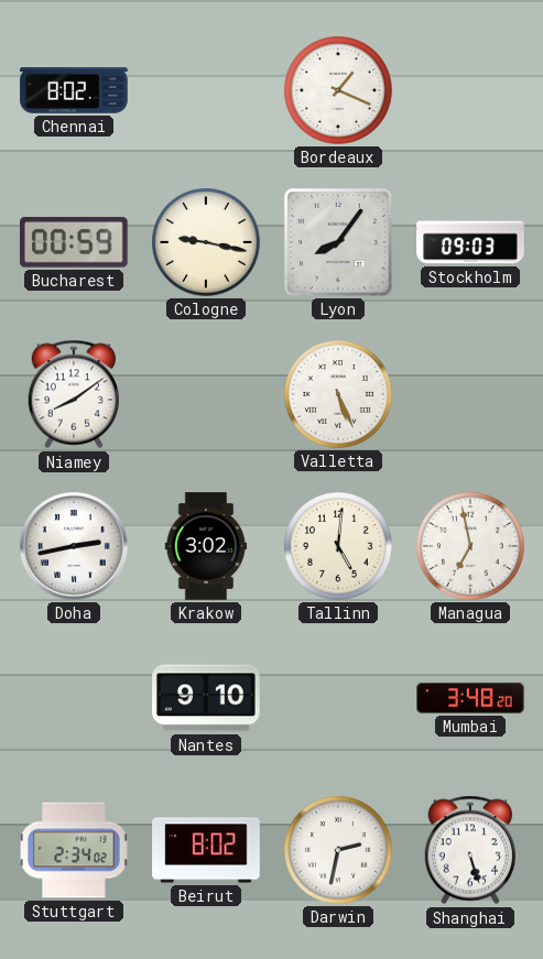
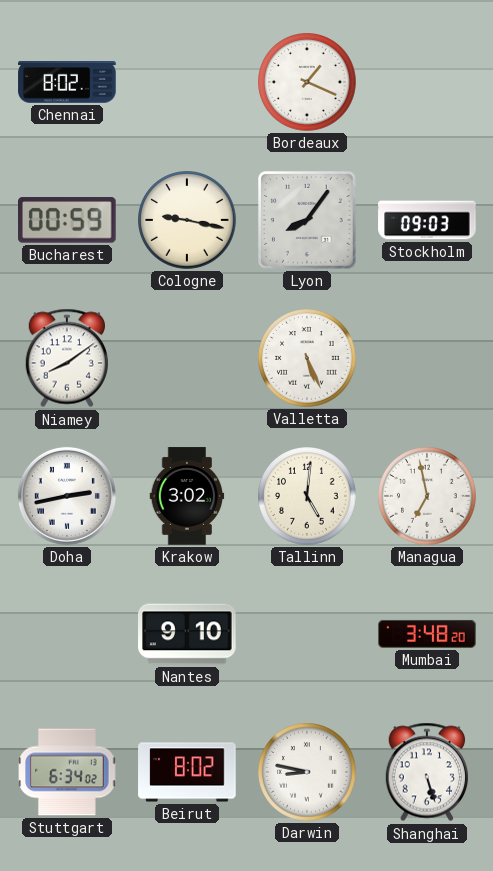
Stuttgart: 2:34 -> 6:34
Darwin: 2:32 -> 8:47
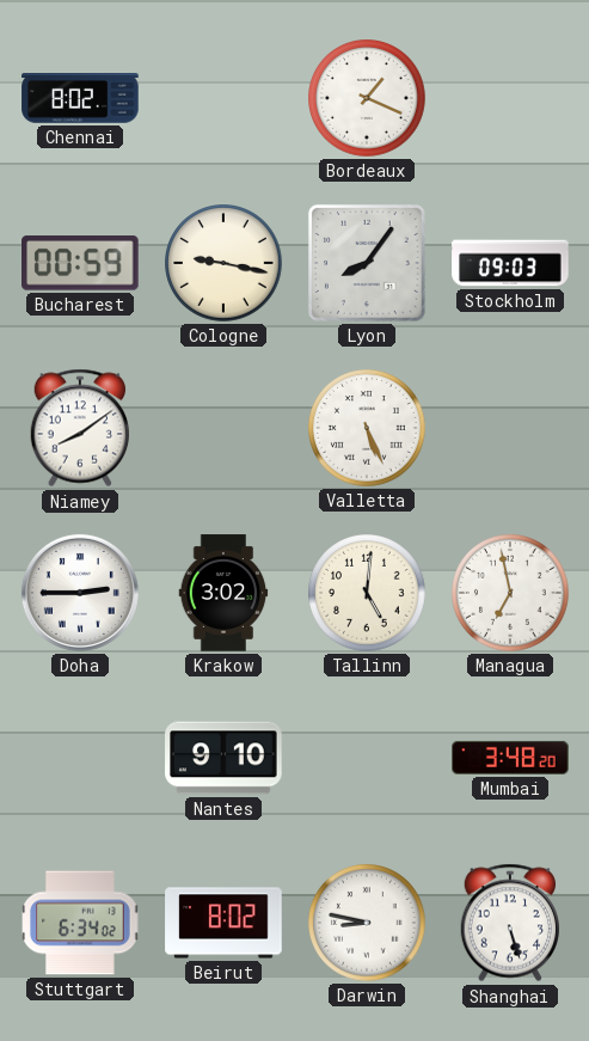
Doha: 2:43 -> 2:45
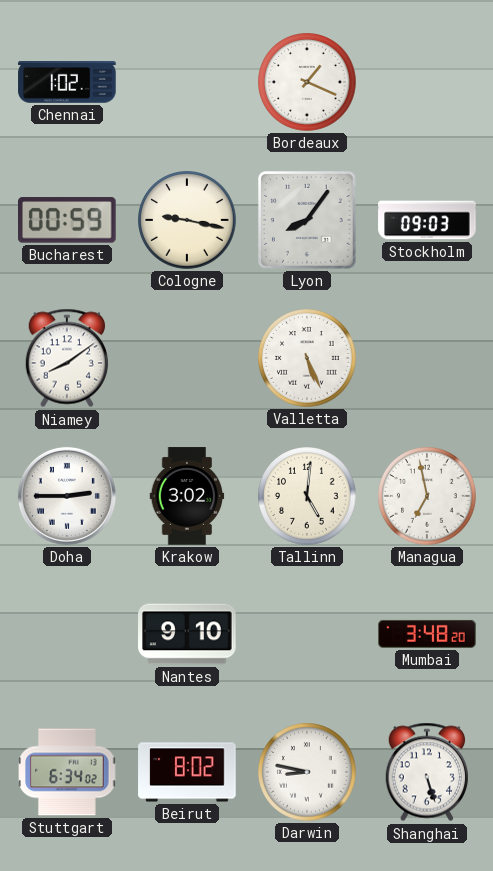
Chennai: 8:02 -> 1:02
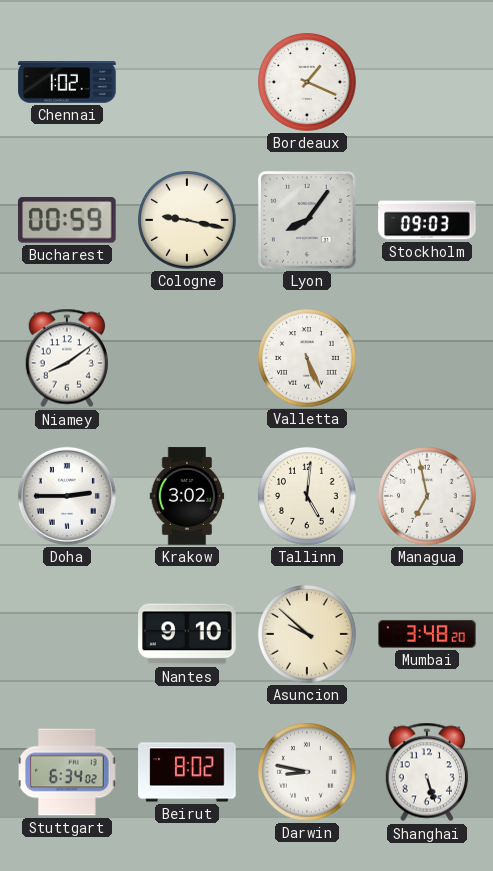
Asuncion: none -> 9:52
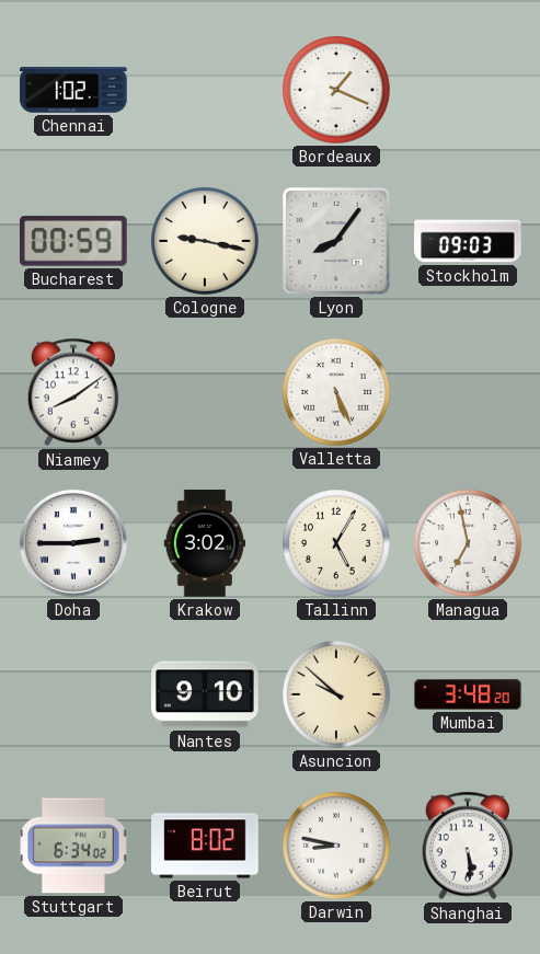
Tallinn: 5:01 -> 5:05
Shanghai: 5:27 -> 5:29
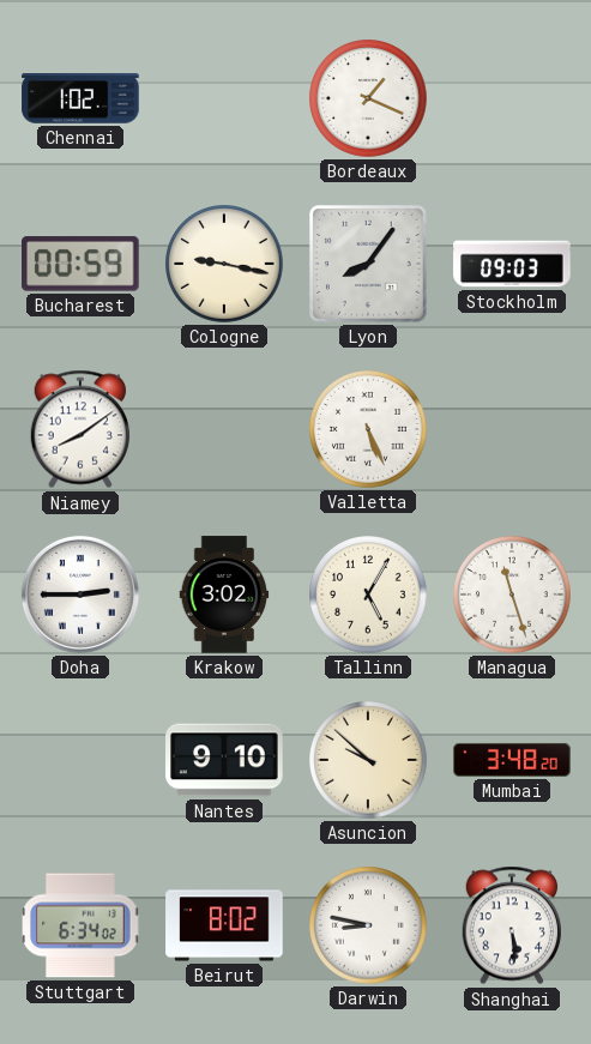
Managua: 6:58 -> 11:27
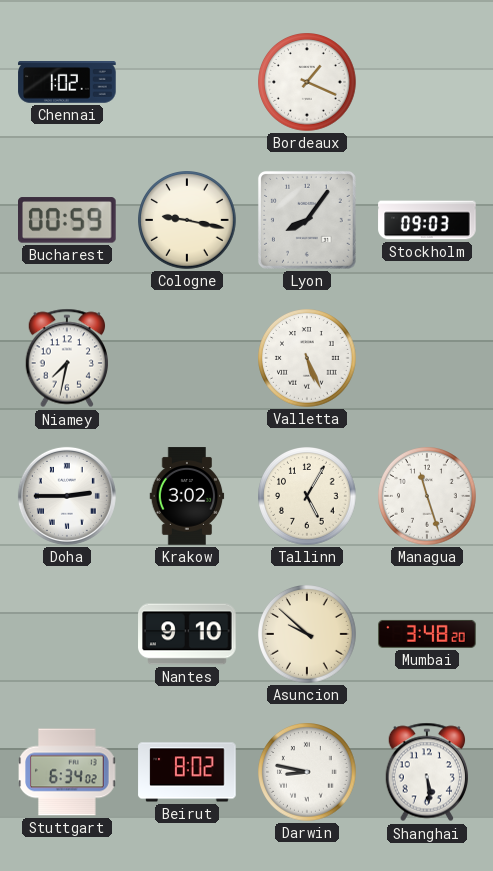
Niamey: 8:09 -> 7:32
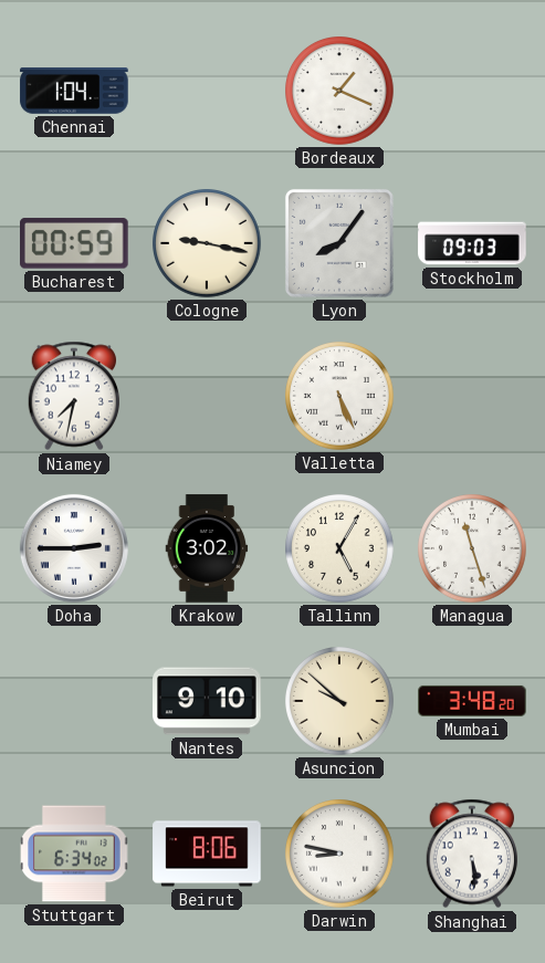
Chennai: 1:02 -> 1:04
Beirut: 8:02 -> 8:06
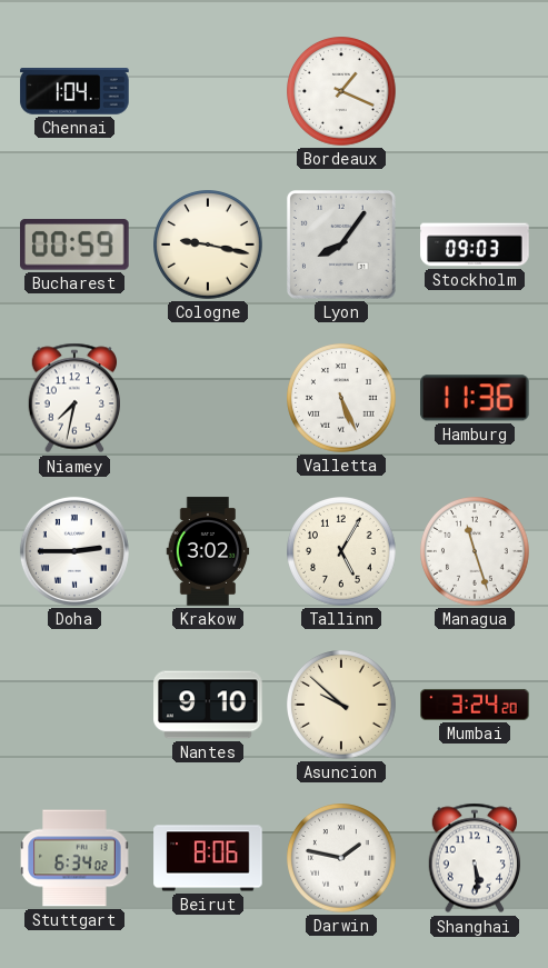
Hamburg: none -> 11:36
Mumbai: 3:48 -> 3:24
Darwin: 8:47 -> 1:47
